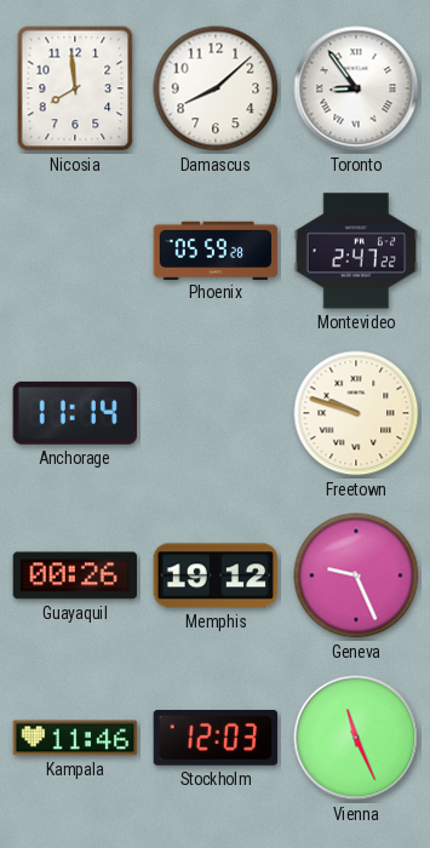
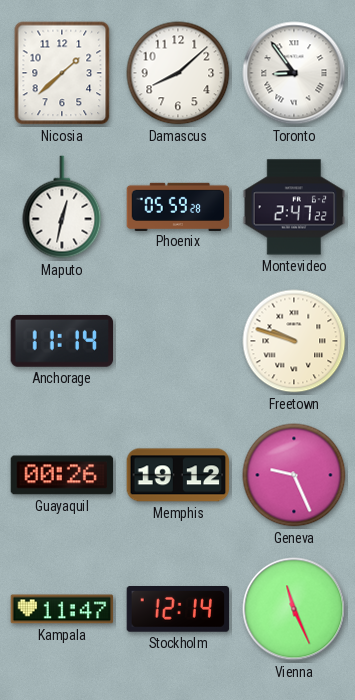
Nicosia: 7:59 -> 1:38
Maputo: none -> 12:32
Kampala: 11:46 -> 11:47
Stockholm: 12:03 -> 12:14
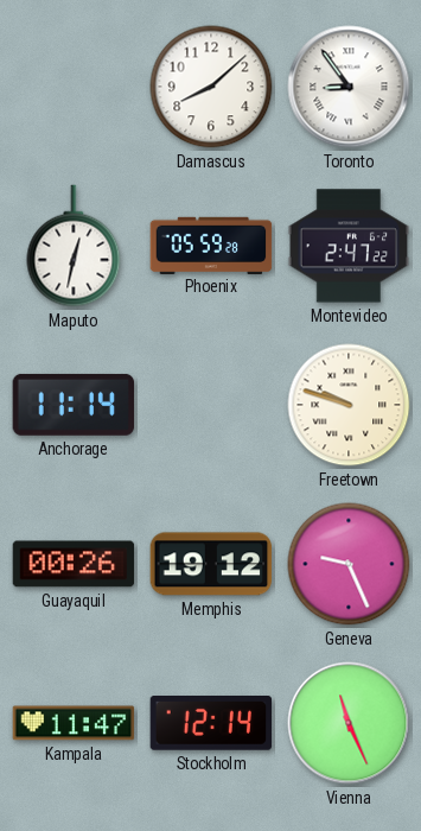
Nicosia: 1:38 -> none
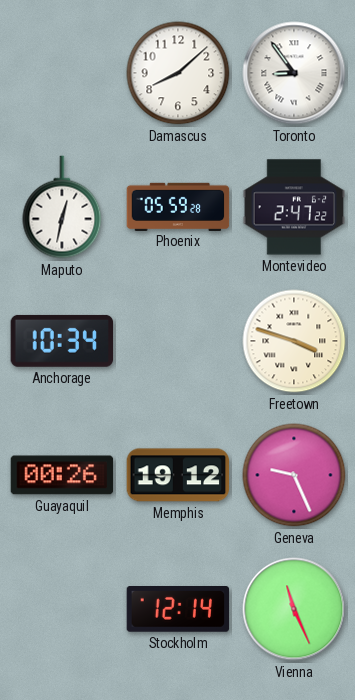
Anchorage: 11:14 -> 10:34
Freetown: 9:48 -> 3:48
Kampala: 11:47 -> none
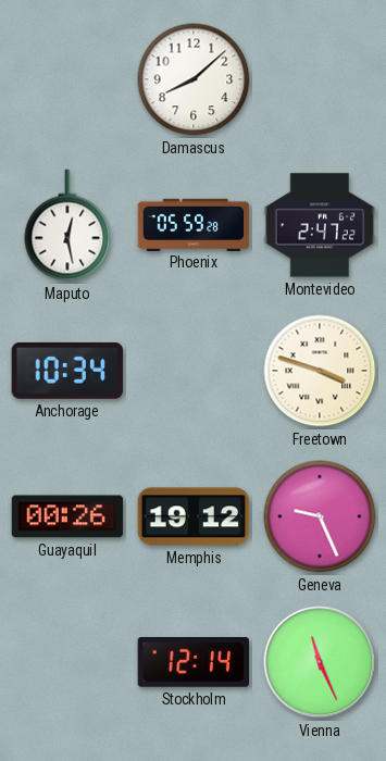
Toronto: 8:54 -> none
Maputo: 12:32 -> 12:28
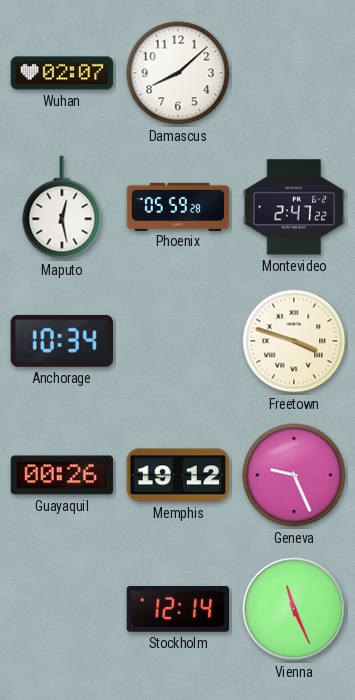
Wuhan: none -> 02:07
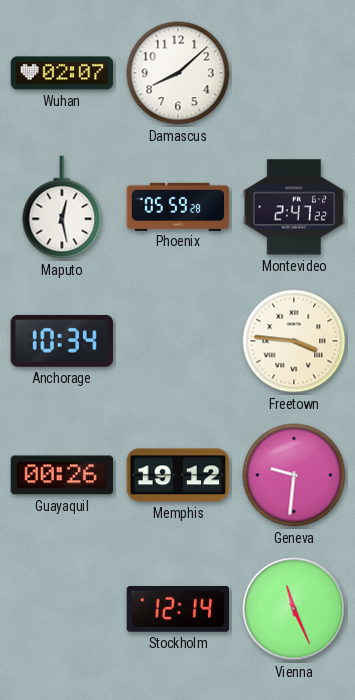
Freetown: 3:48 -> 3:46
Geneva: 9:26 -> 9:31
